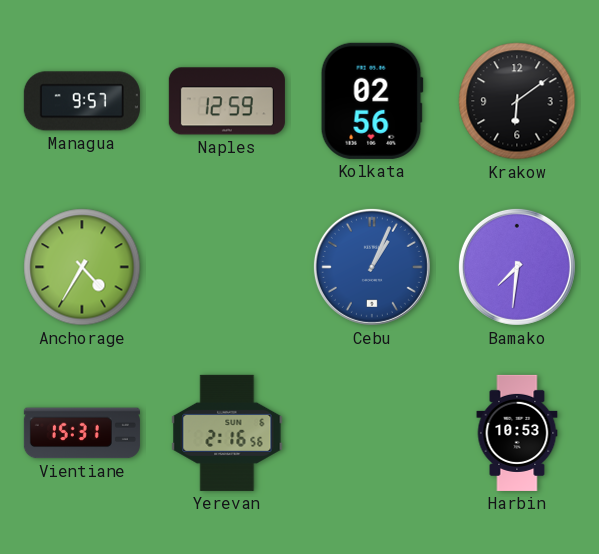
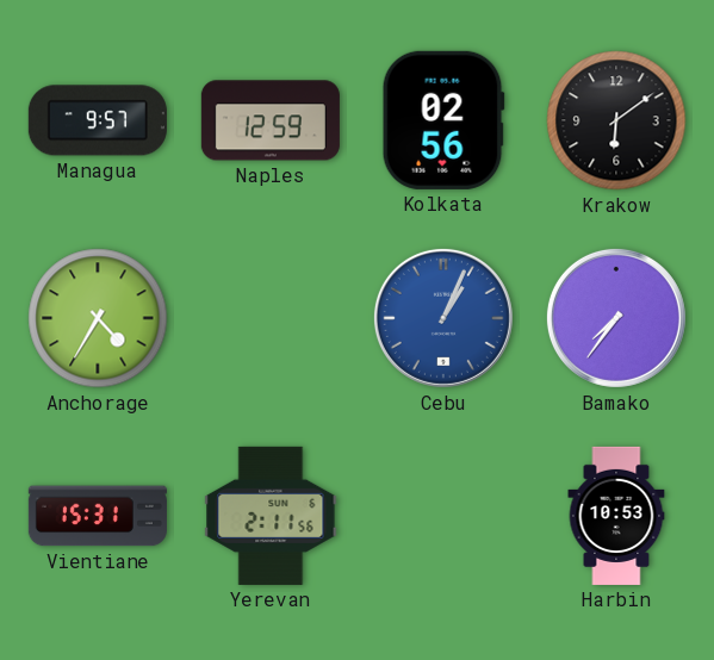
Bamako: 7:31 -> 7:36
Yerevan: 2:16 -> 2:11
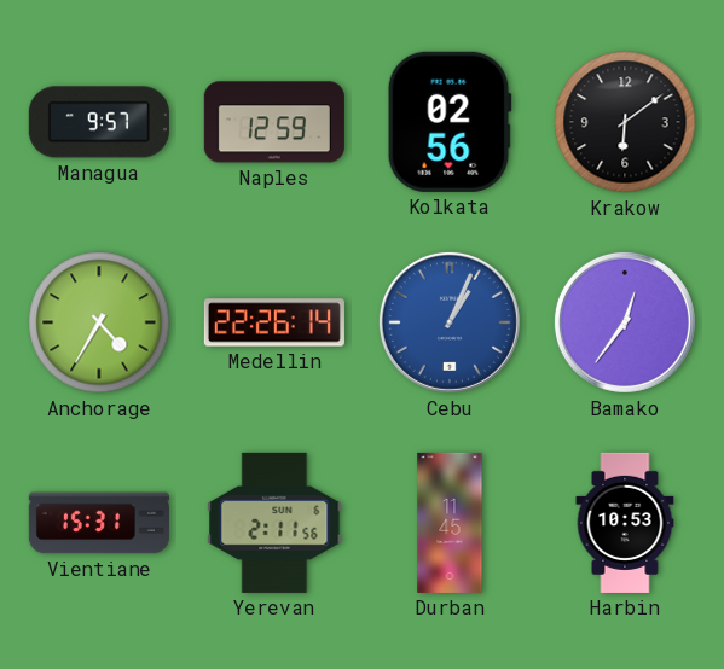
Medellin: none -> 22:26
Bamako: 7:36 -> 12:36
Durban: none -> 11:45
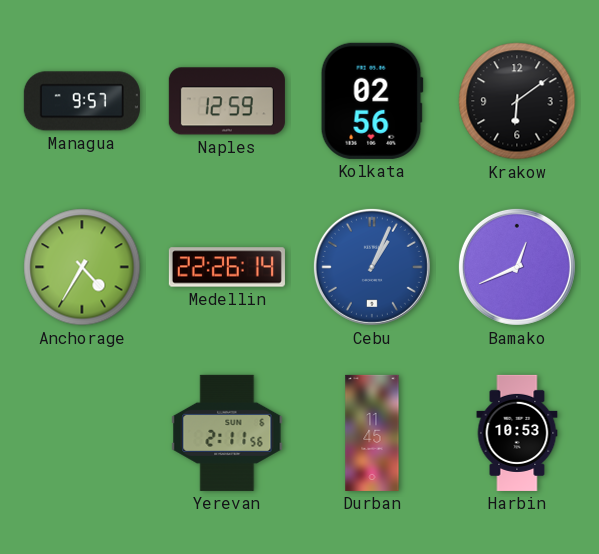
Bamako: 12:36 -> 12:41
Vientiane: 15:31 -> none
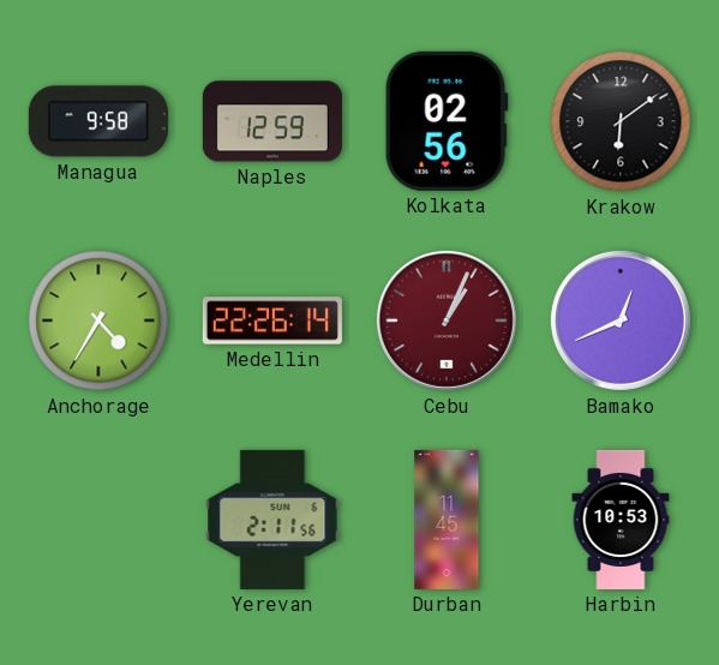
Managua: 9:57 -> 9:58
Cebu dial: blue -> burgundy
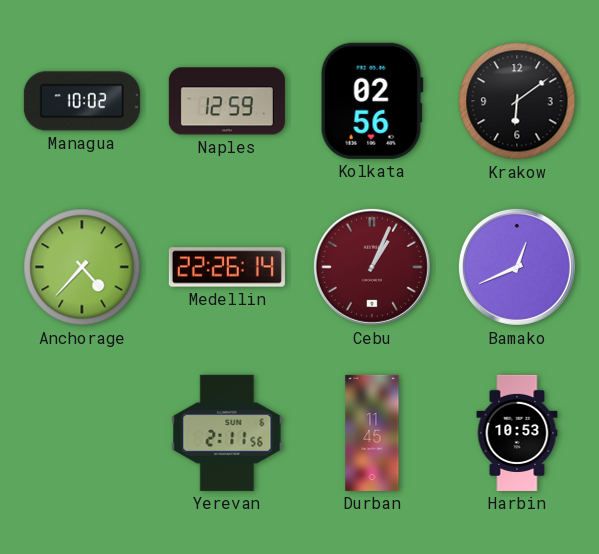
Managua: 9:58 -> 10:02
Anchorage: 4:35 -> 4:37
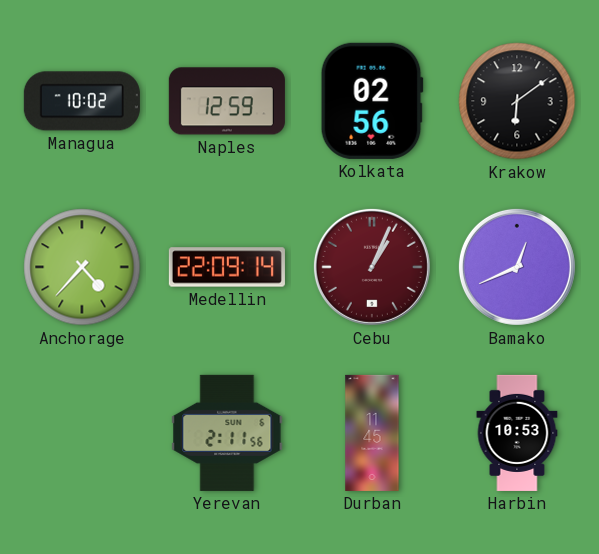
Medellin: 22:26 -> 22:09
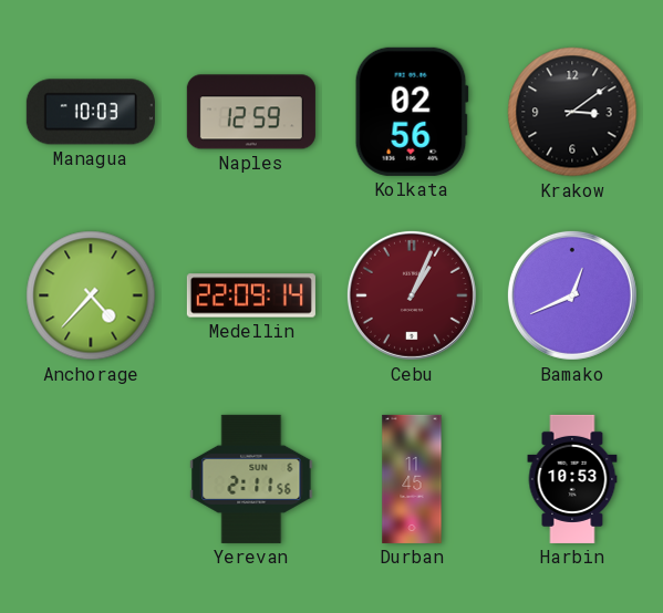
Managua: 10:02 -> 10:03
Krakow: 6:09 -> 3:09
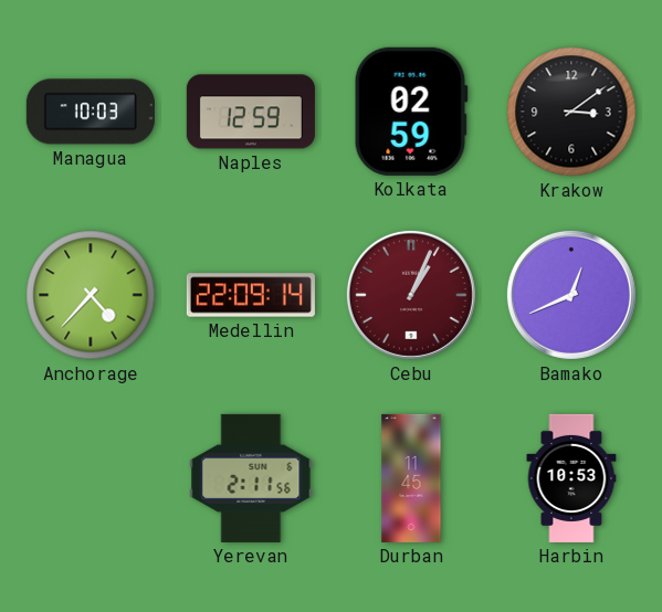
Kolkata: 02:56 -> 02:59
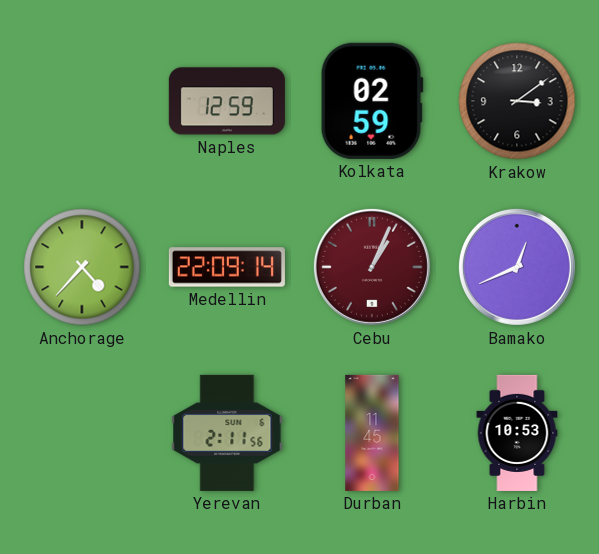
Managua: 10:03 -> none
